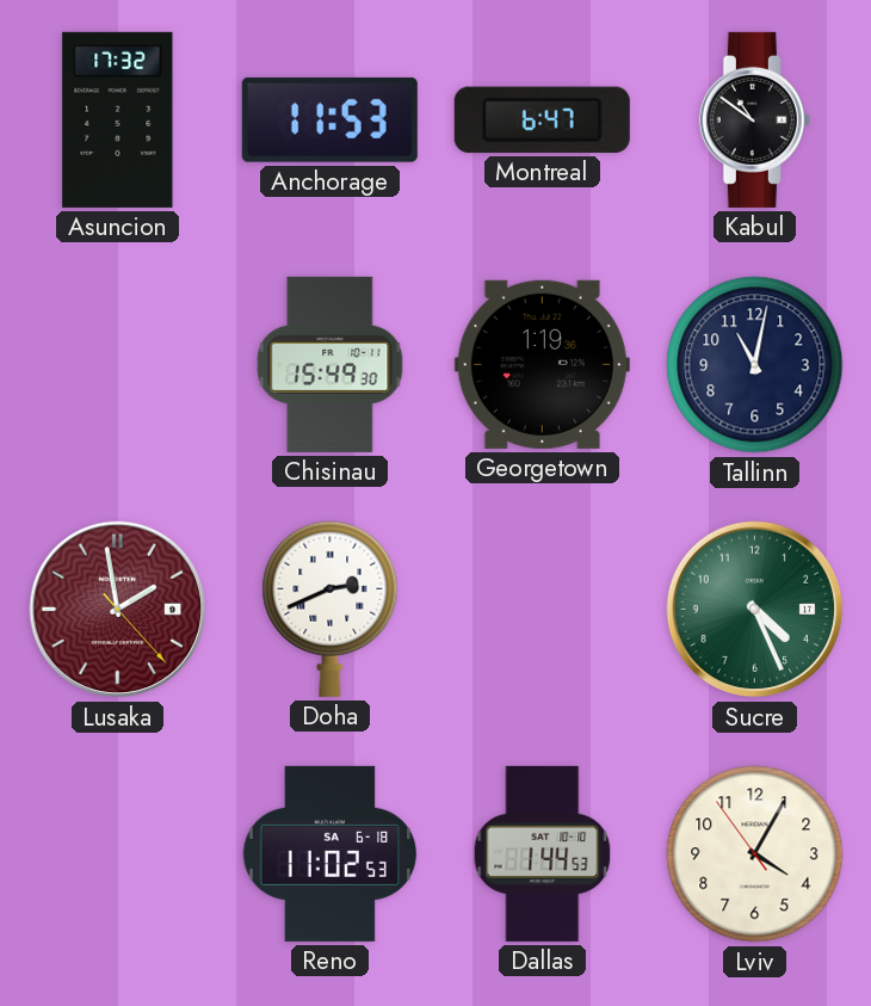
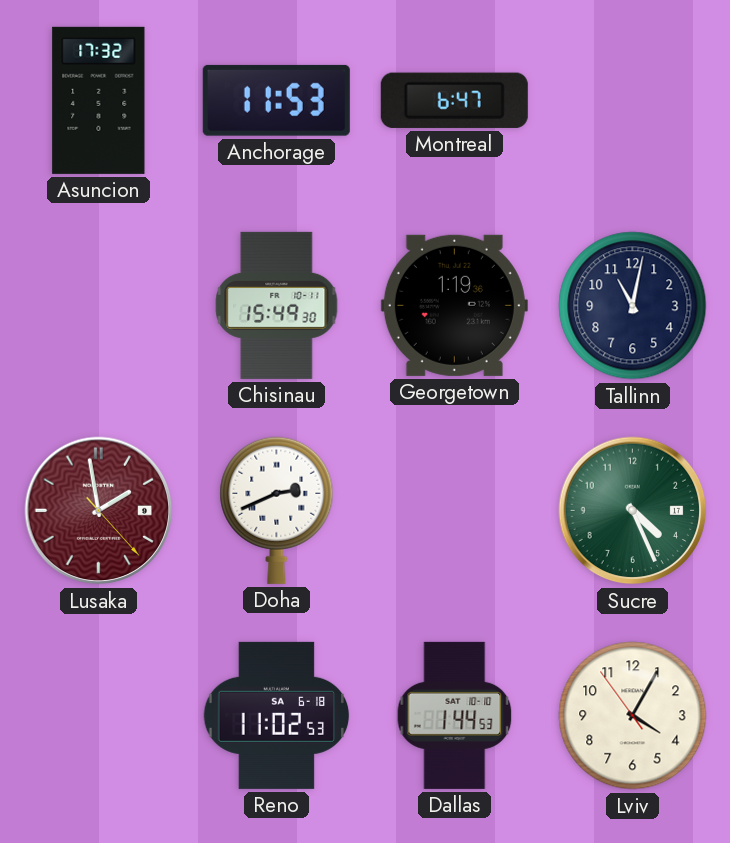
Kabul: 10:51 -> none
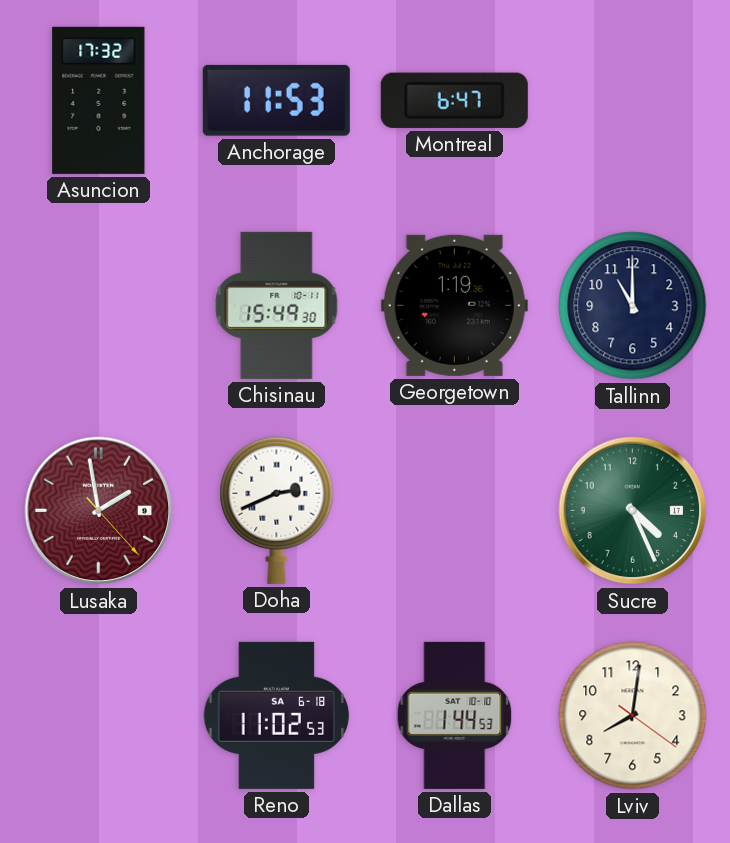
Tallinn: 11:02 -> 11:00
Lviv: 4:04 -> 8:01
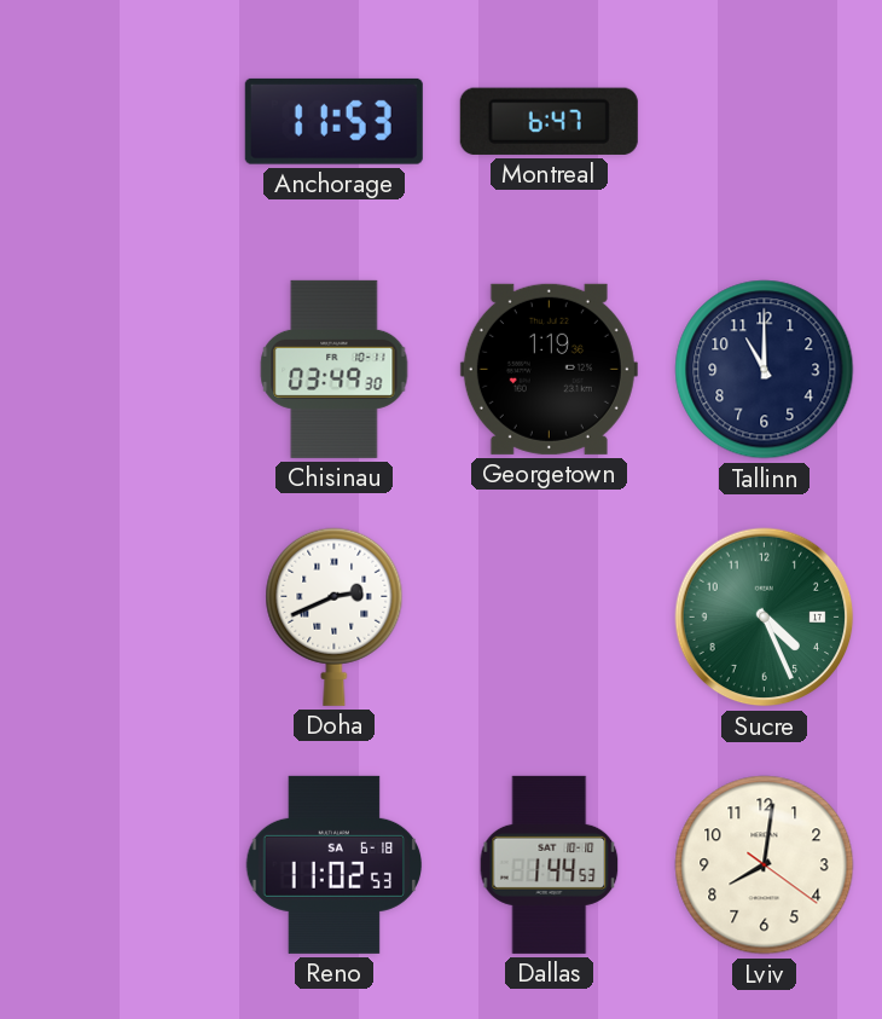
Asuncion: 17:32 -> none
Chisinau: 15:49 -> 03:49
Lusaka: 1:58 -> none
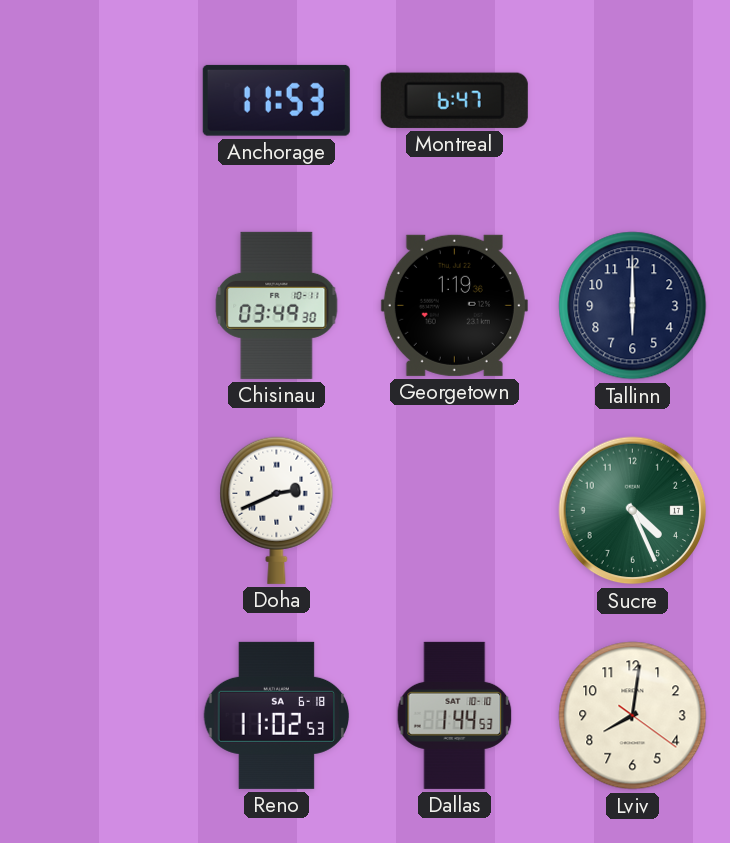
Tallinn: 11:00 -> 6:00
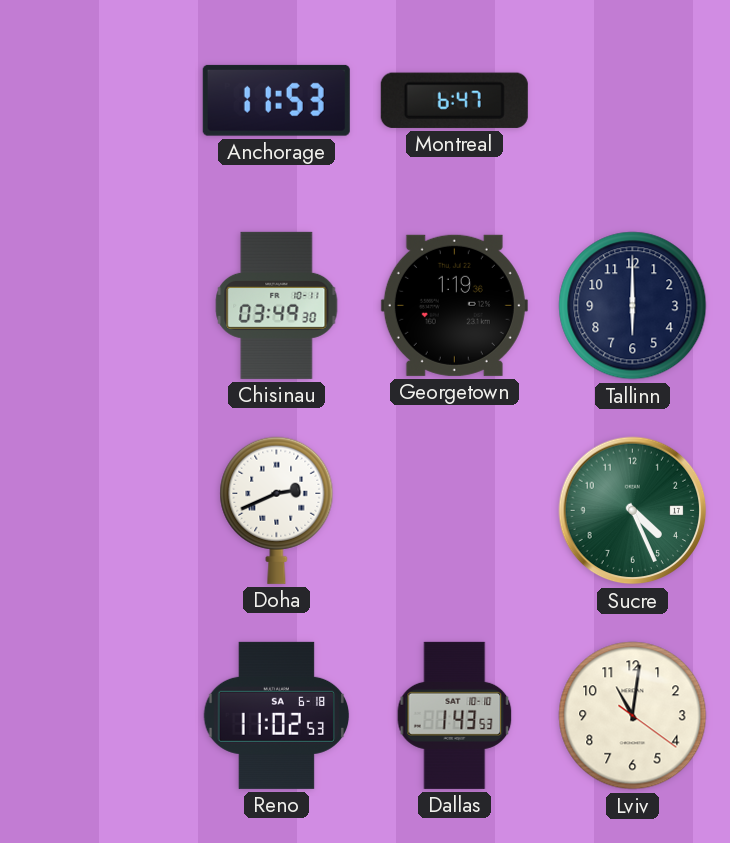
Dallas: 1:44 -> 1:43
Lviv: 8:01 -> 11:01
